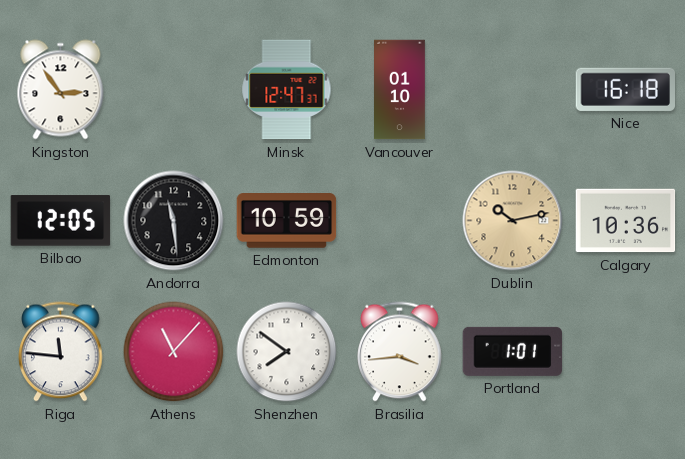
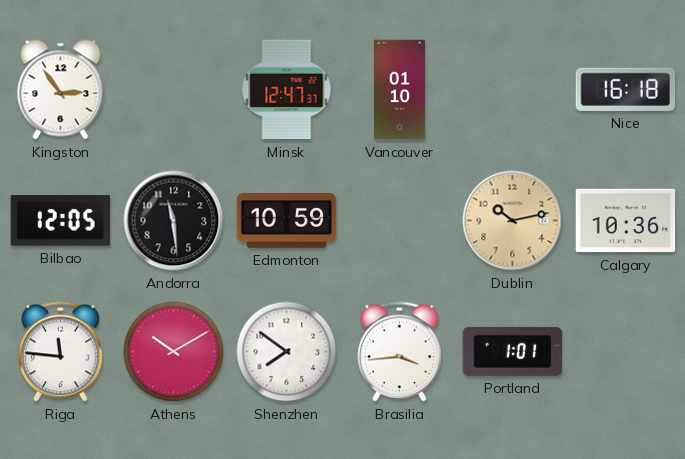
Athens: 11:07 -> 10:10
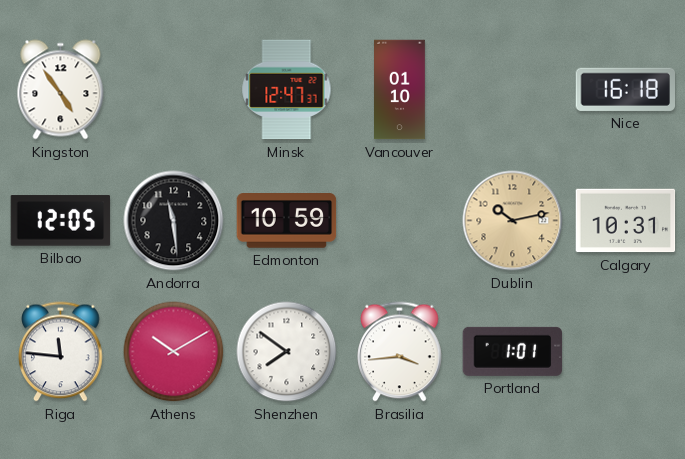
Kingston: 2:54 -> 4:54
Calgary: 10:36 -> 10:31
